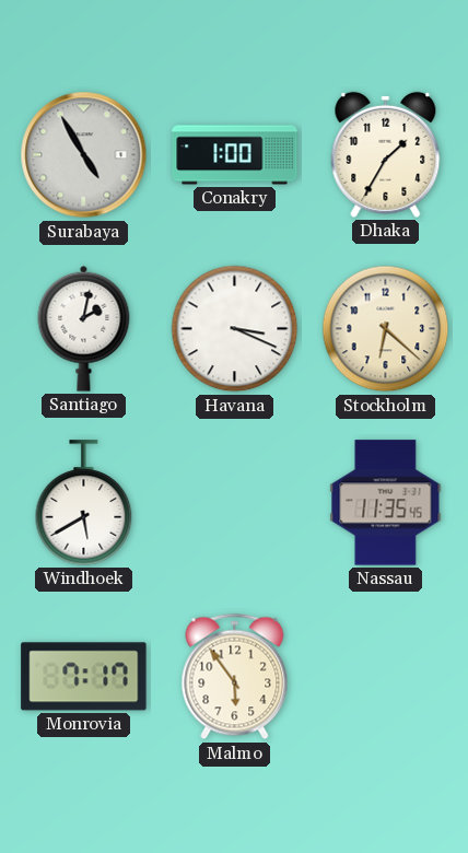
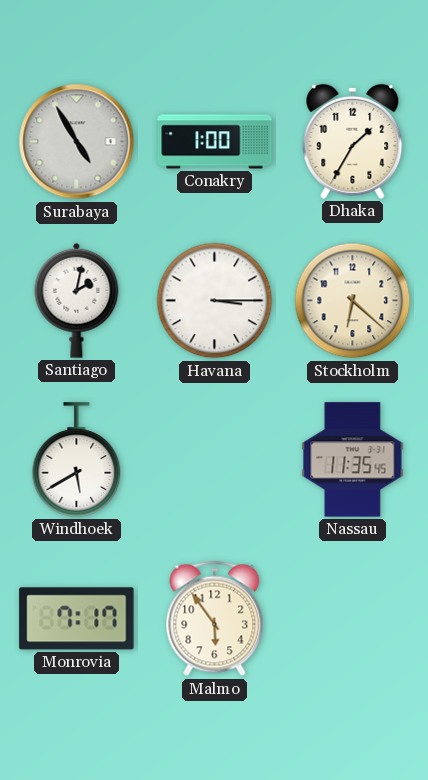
Havana: 3:19 -> 3:15
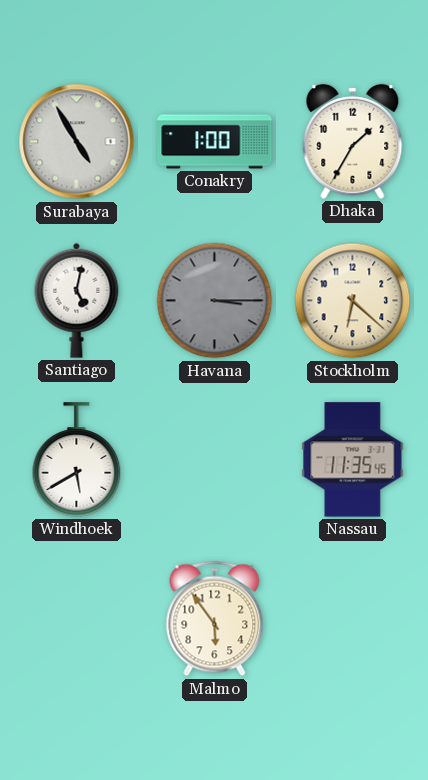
Santiago: 2:02 -> 5:02
Havana dial: white -> grey
Monrovia: 7:17 -> none
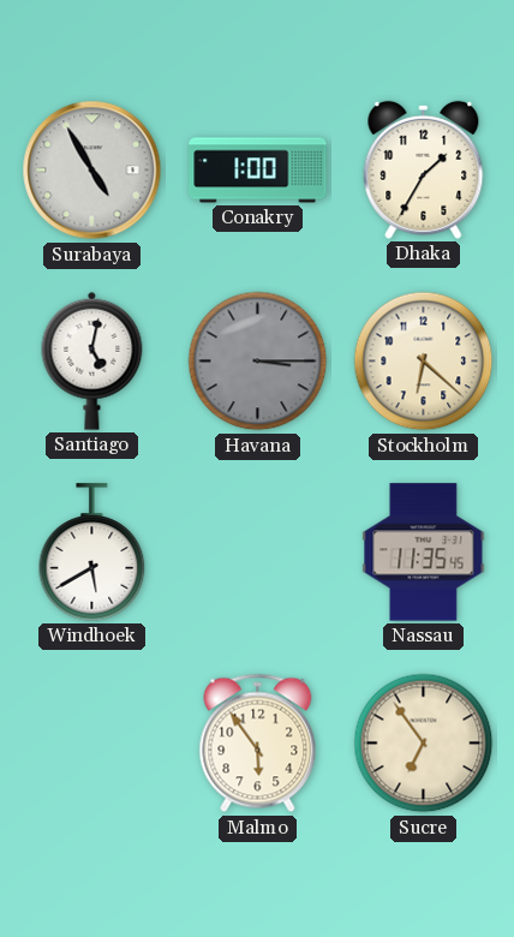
Sucre: none -> 6:54
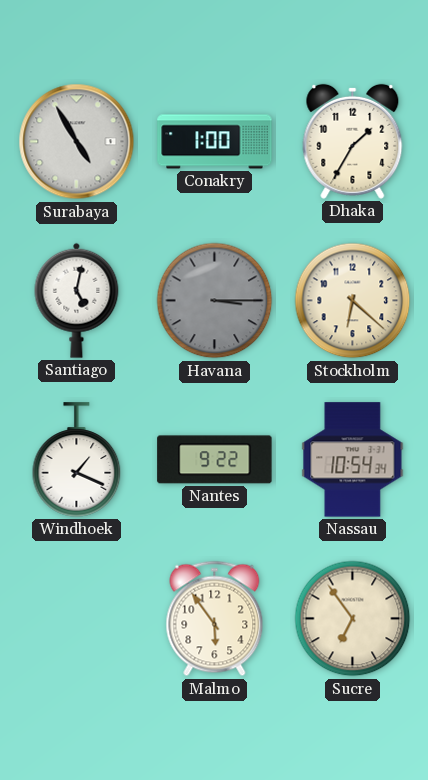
Windhoek: 5:40 -> 1:19
Nantes: none -> 9:22
Nassau: 11:35 -> 10:54
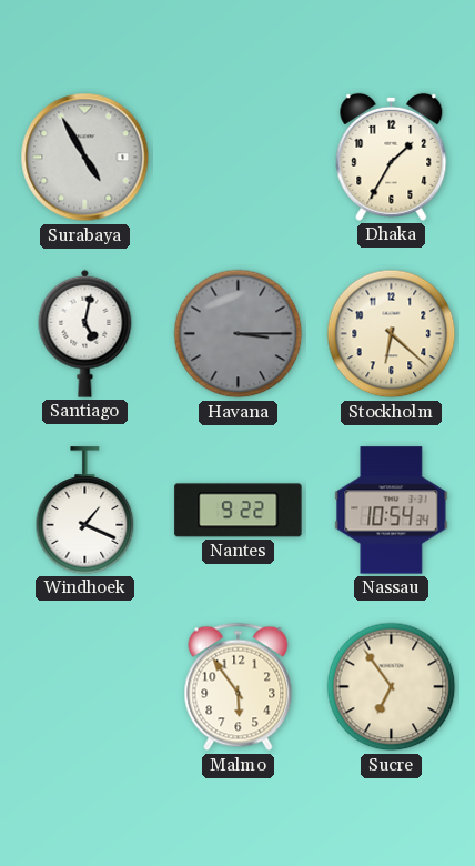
Conakry: 1:00 -> none
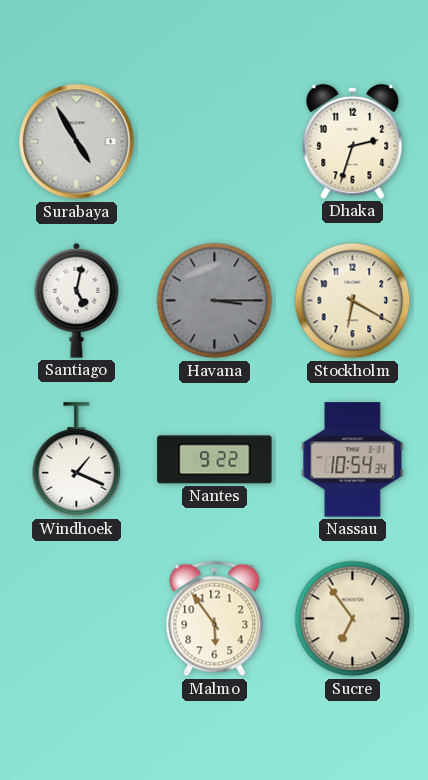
Dhaka: 1:35 -> 2:33
Stockholm: 6:22 -> 6:20
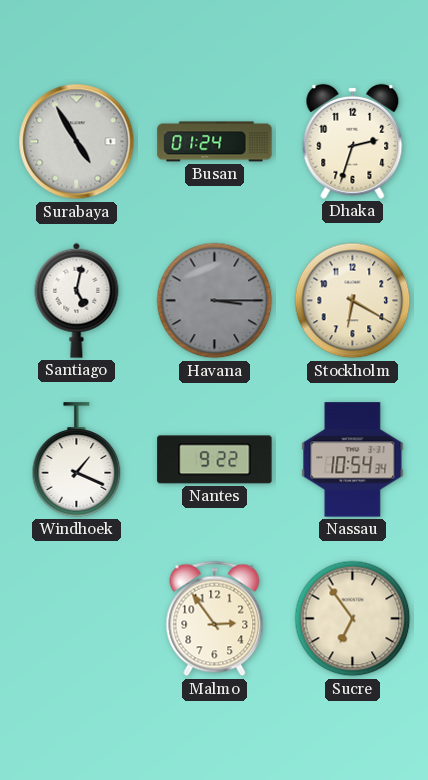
Busan: none -> 01:24
Malmo: 5:54 -> 2:54
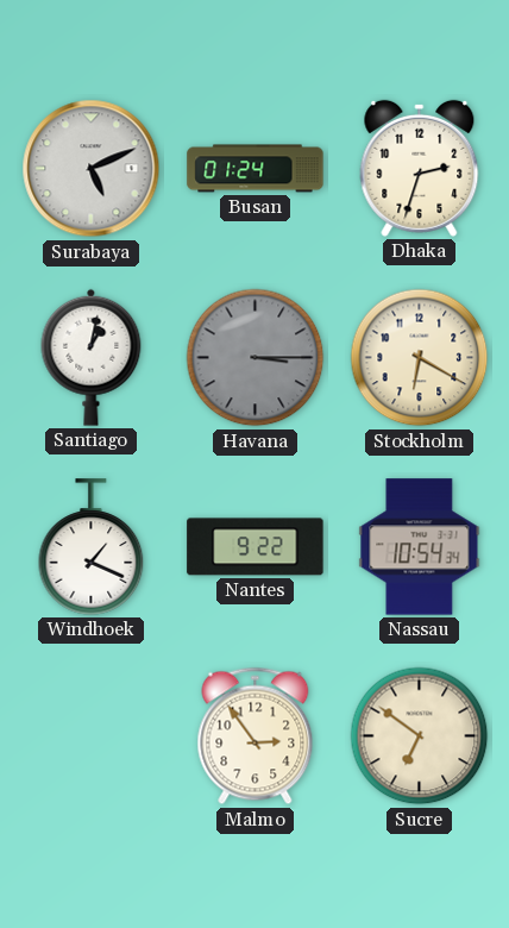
Surabaya: 4:55 -> 5:11
Santiago: 5:02 -> 1:02
Sucre: 6:54 -> 6:51
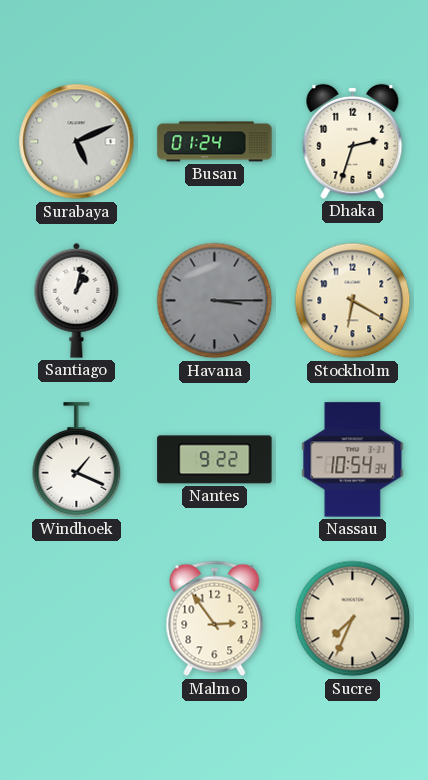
Sucre: 6:51 -> 7:34
